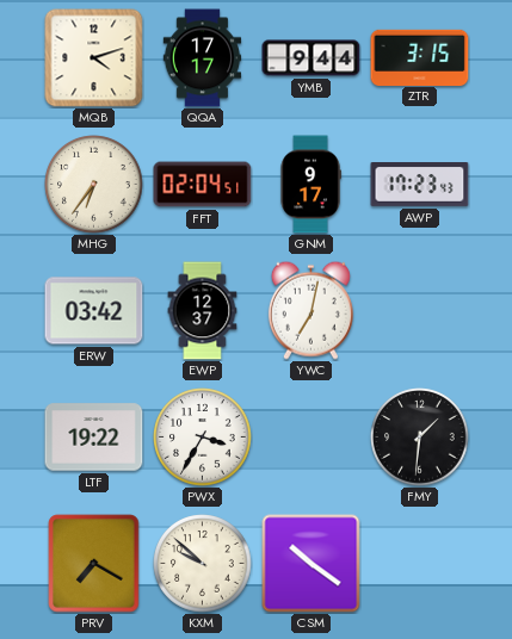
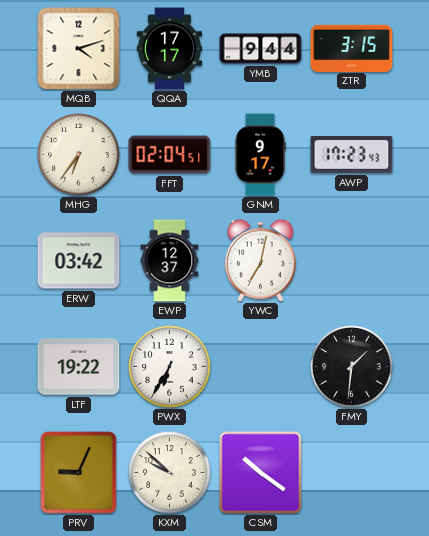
PWX: 3:35 -> 6:35
PRV: 7:20 -> 9:04
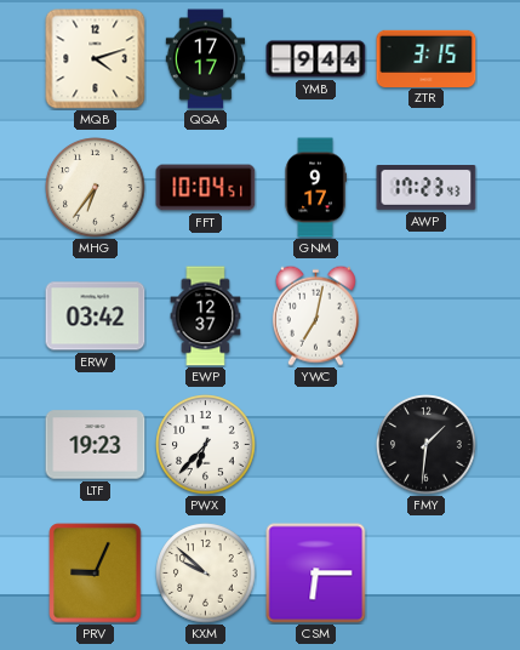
FFT: 02:04 -> 10:04
LTF: 19:22 -> 19:23
PWX: 6:35 -> 6:37
CSM: 10:21 -> 6:15
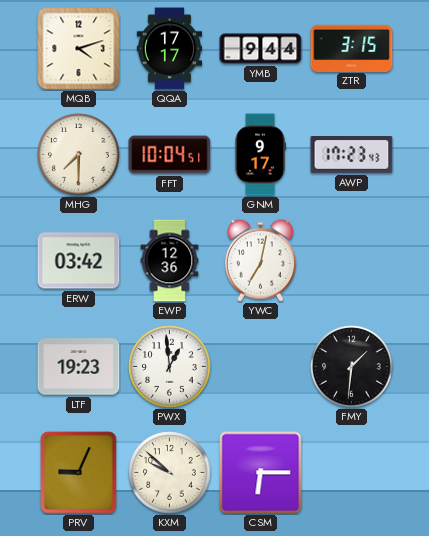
MHG: 6:36 -> 7:30
EWP: 12:37 -> 12:36
PWX: 6:37 -> 12:59
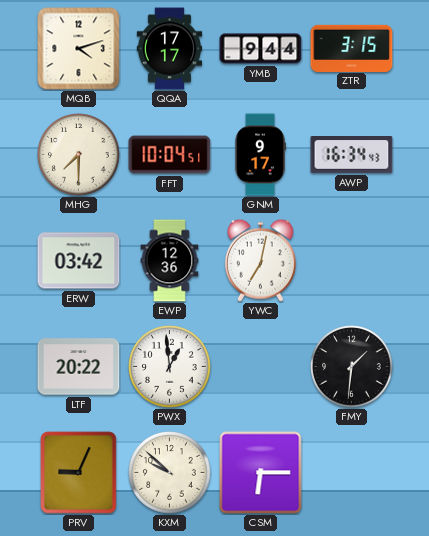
AWP: 17:23 -> 16:34
LTF: 19:23 -> 20:22
